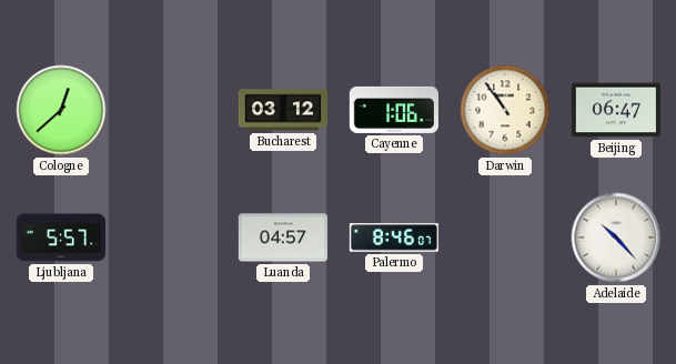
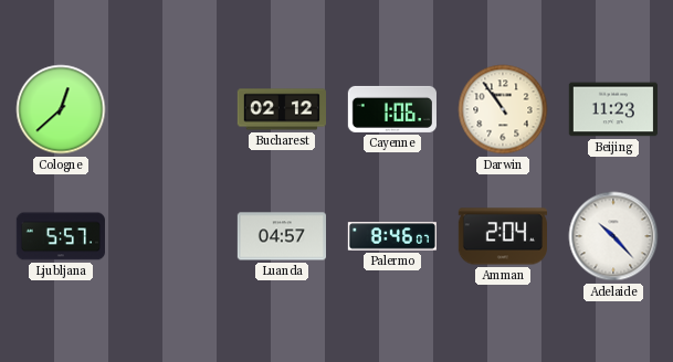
Bucharest: 03:12 -> 02:12
Beijing: 06:47 -> 11:23
Amman: none -> 2:04
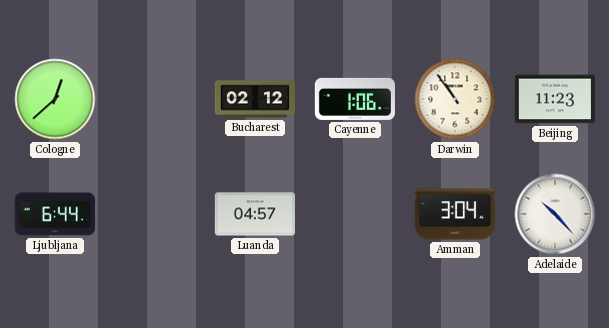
Ljubljana: 5:57 -> 6:44
Palermo: 8:46 -> none
Amman: 2:04 -> 3:04
